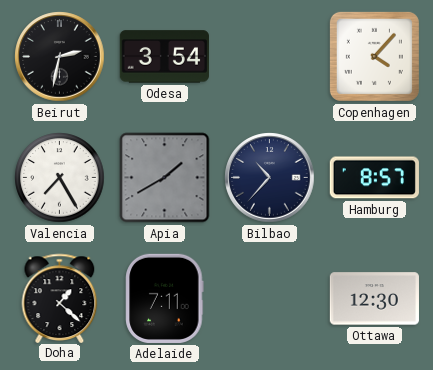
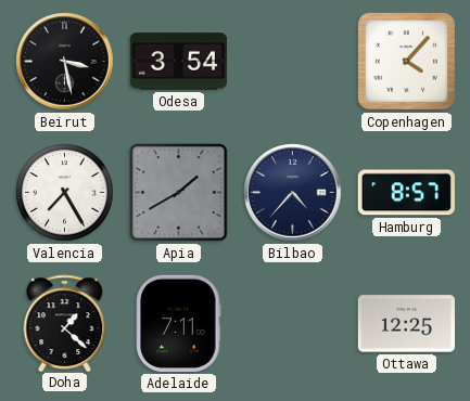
Beirut: 2:32 -> 3:28
Bilbao: 10:37 -> 4:37
Ottawa: 12:30 -> 12:25
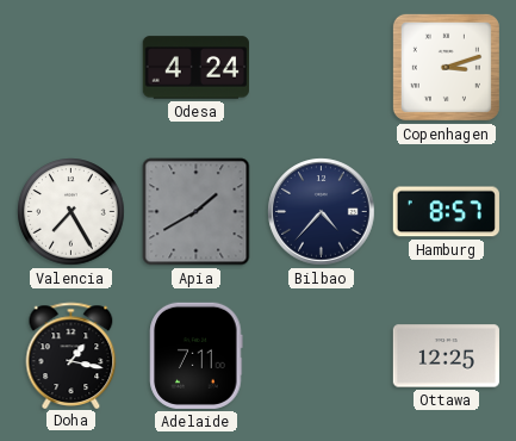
Beirut: 3:28 -> none
Odesa: 3:54 -> 4:24
Copenhagen: 4:07 -> 3:12
Doha: 1:22 -> 1:17
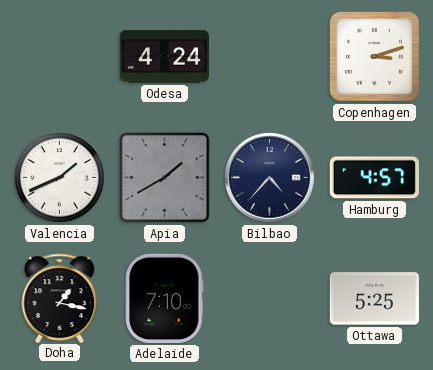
Valencia: 7:25 -> 1:41
Hamburg: 8:57 -> 4:57
Adelaide: 7:11 -> 7:10
Ottawa: 12:25 -> 5:25
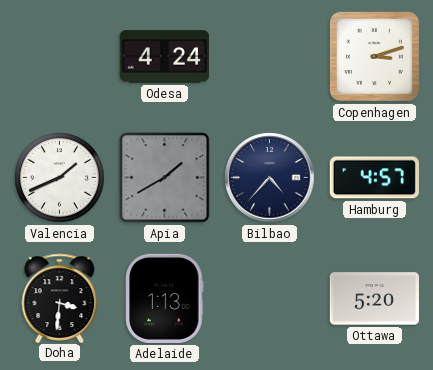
Doha: 1:17 -> 3:31
Adelaide: 7:10 -> 1:13
Ottawa: 5:25 -> 5:20
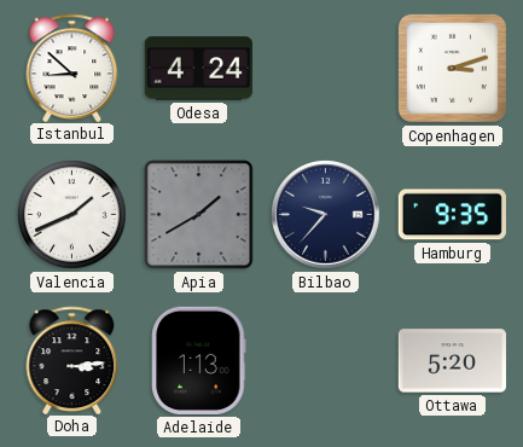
Istanbul: none -> 8:52
Bilbao: 4:37 -> 9:37
Hamburg: 4:57 -> 9:35
Doha: 3:31 -> 3:14
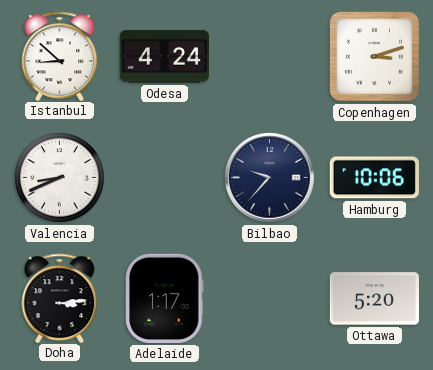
Valencia: 1:41 -> 8:41
Apia: 1:40 -> none
Hamburg: 9:35 -> 10:06
Adelaide: 1:13 -> 1:17
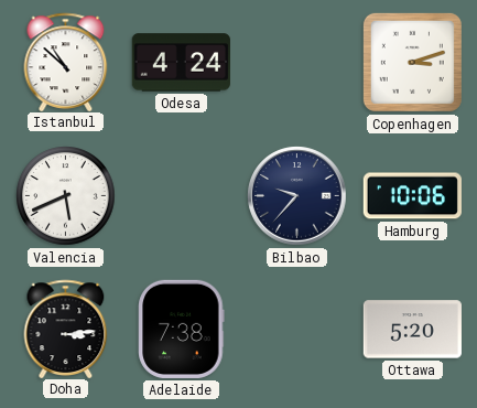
Istanbul: 8:52 -> 10:52
Valencia: 8:41 -> 5:41
Adelaide: 1:17 -> 7:38
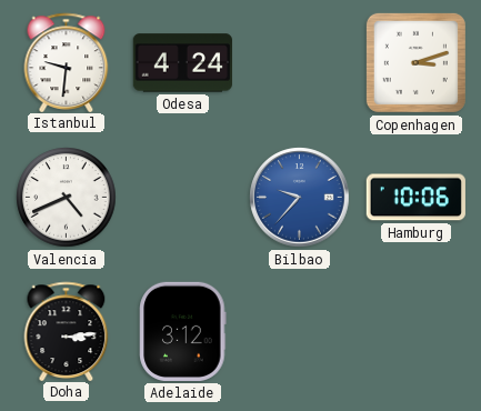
Istanbul: 10:52 -> 9:31
Valencia: 5:41 -> 4:41
Bilbao dial: navy -> blue
Adelaide: 7:38 -> 3:12
Ottawa: 5:20 -> none
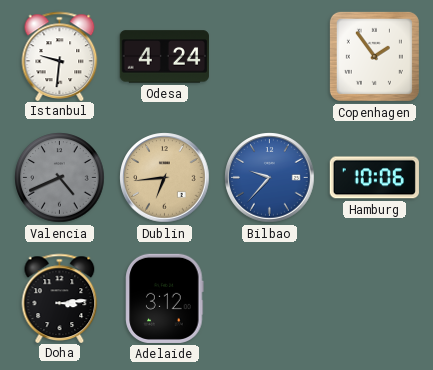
Copenhagen: 3:12 -> 1:54
Valencia dial: white -> grey
Dublin: none -> 6:44
